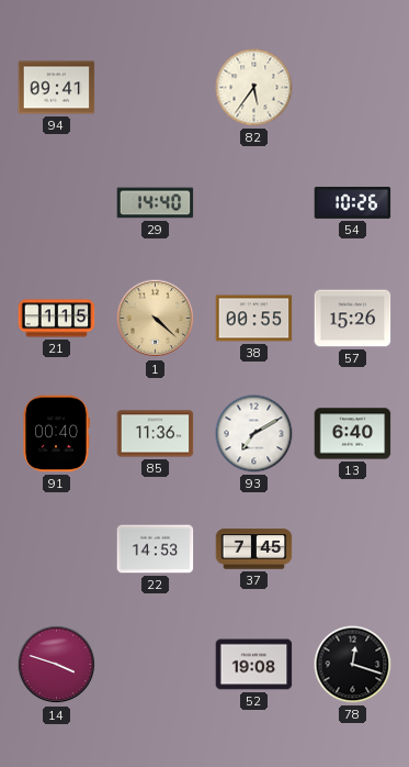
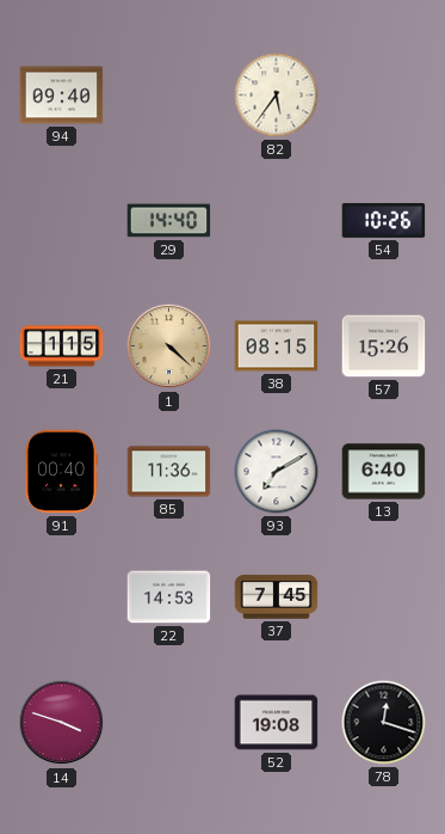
94: 09:41 -> 09:40
38: 00:55 -> 08:15
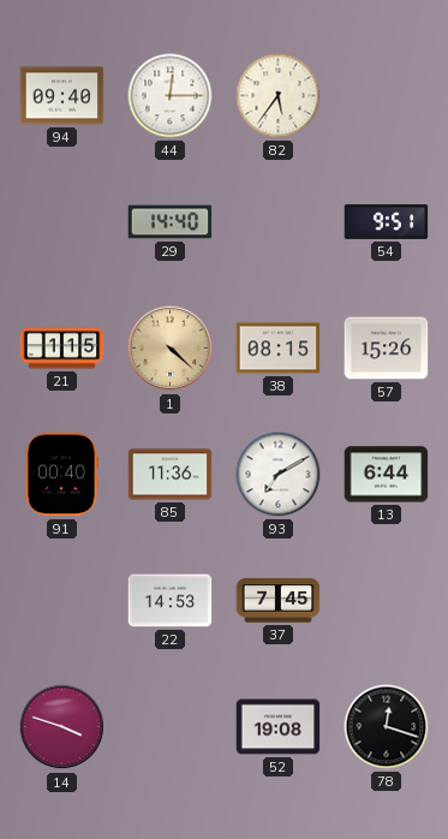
44: none -> 12:15
54: 10:26 -> 9:51
13: 6:40 -> 6:44
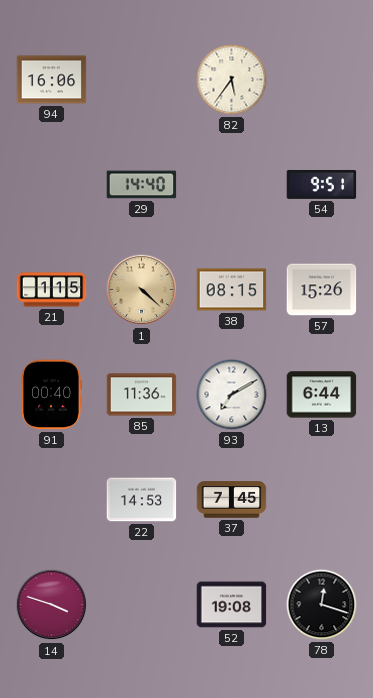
94: 09:40 -> 16:06
44: 12:15 -> none
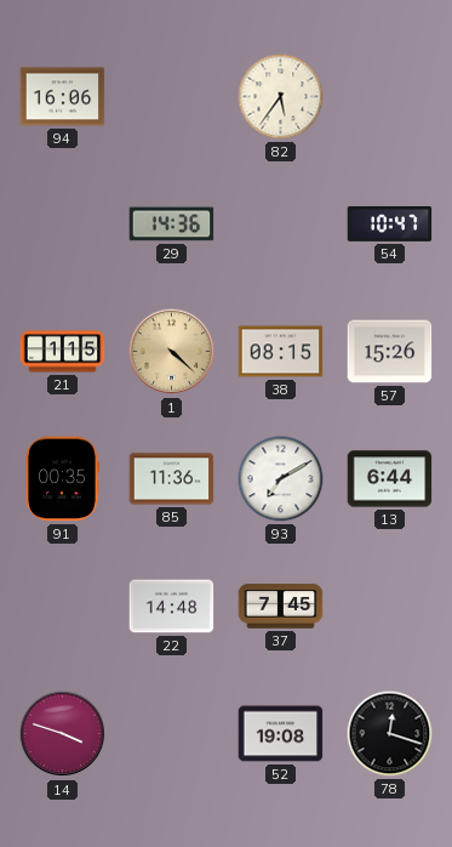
29: 14:40 -> 14:36
54: 9:51 -> 10:47
91: 00:40 -> 00:35
22: 14:53 -> 14:48
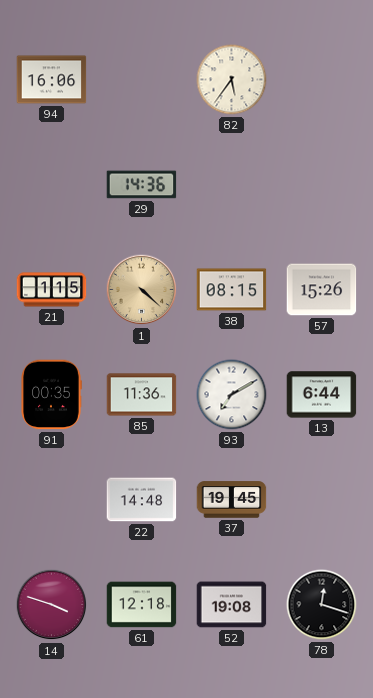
54: 10:47 -> none
37: 7:45 -> 19:45
61: none -> 12:18
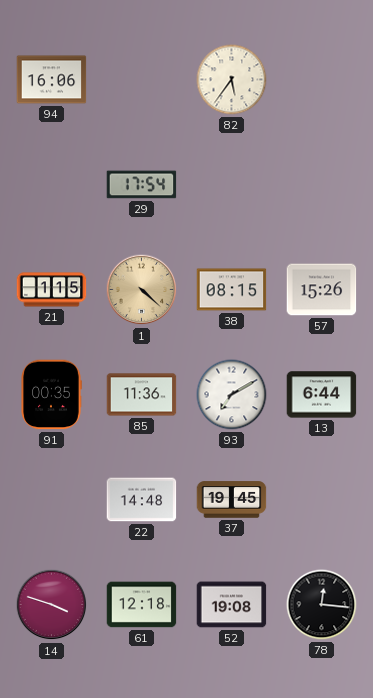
29: 14:36 -> 17:54
78: 12:18 -> 12:16
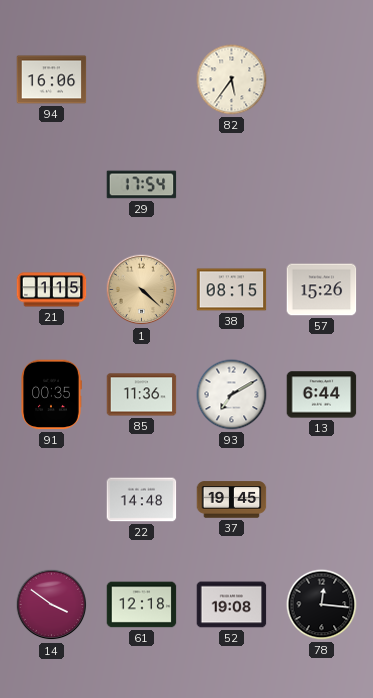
14: 3:48 -> 3:51
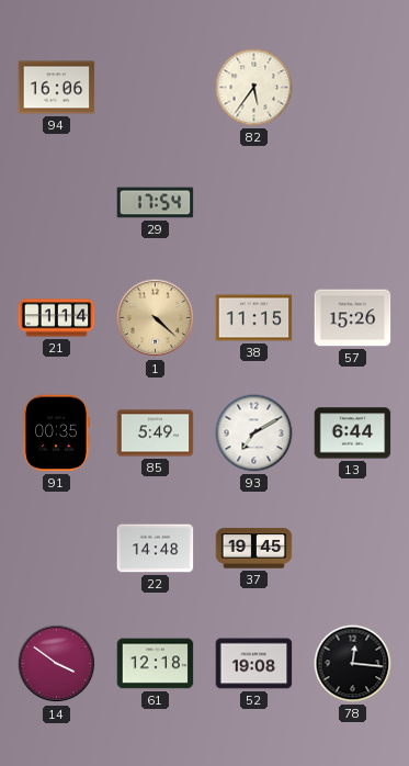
21: 1:15 -> 1:14
38: 08:15 -> 11:15
85: 11:36 -> 5:49
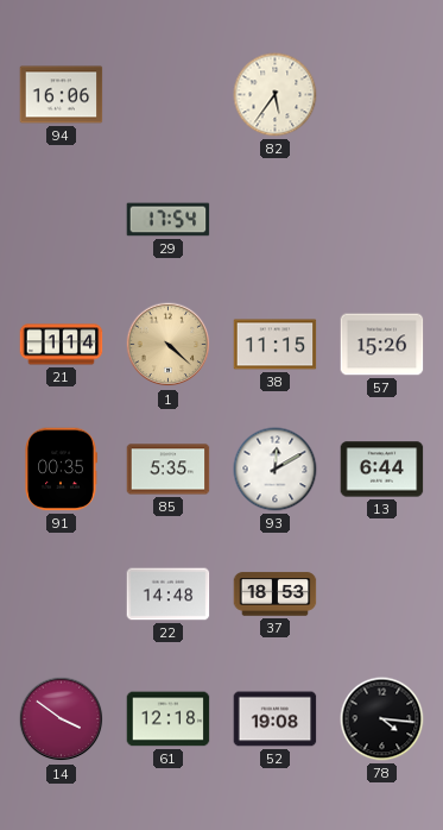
85: 5:49 -> 5:35
93: 7:10 -> 12:10
37: 19:45 -> 18:53
78: 12:16 -> 4:16
